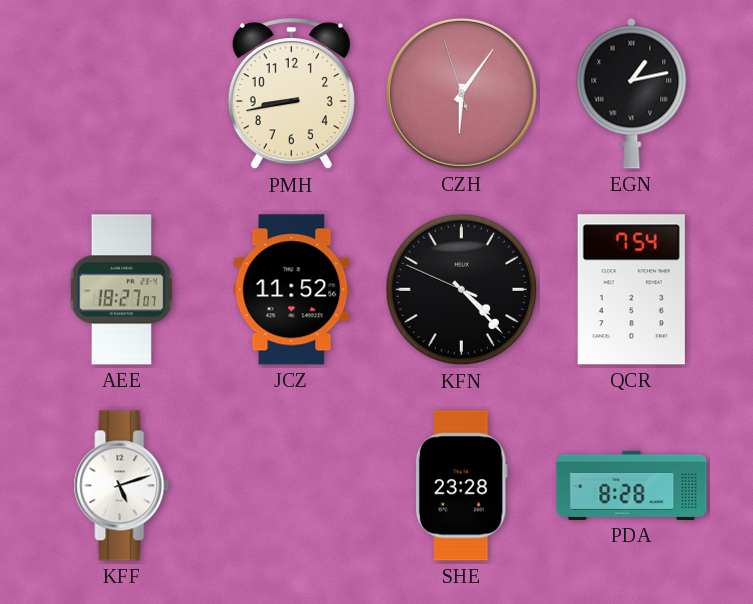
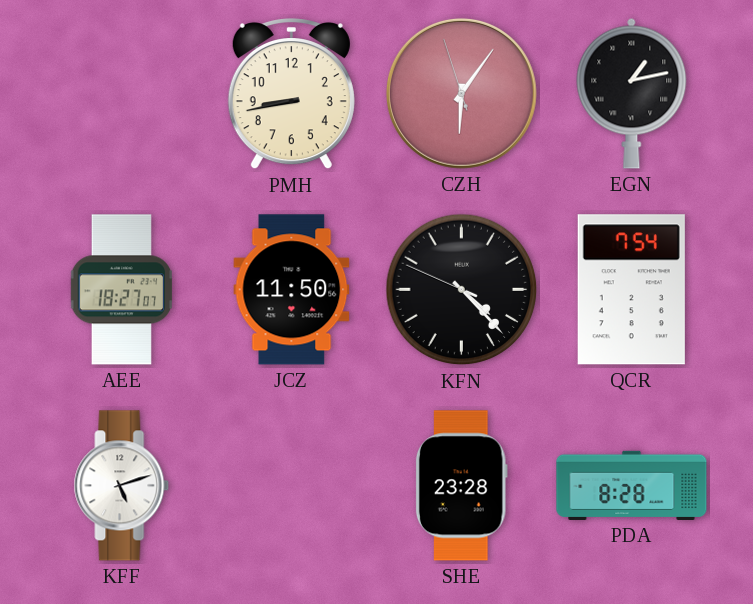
JCZ: 11:52 -> 11:50
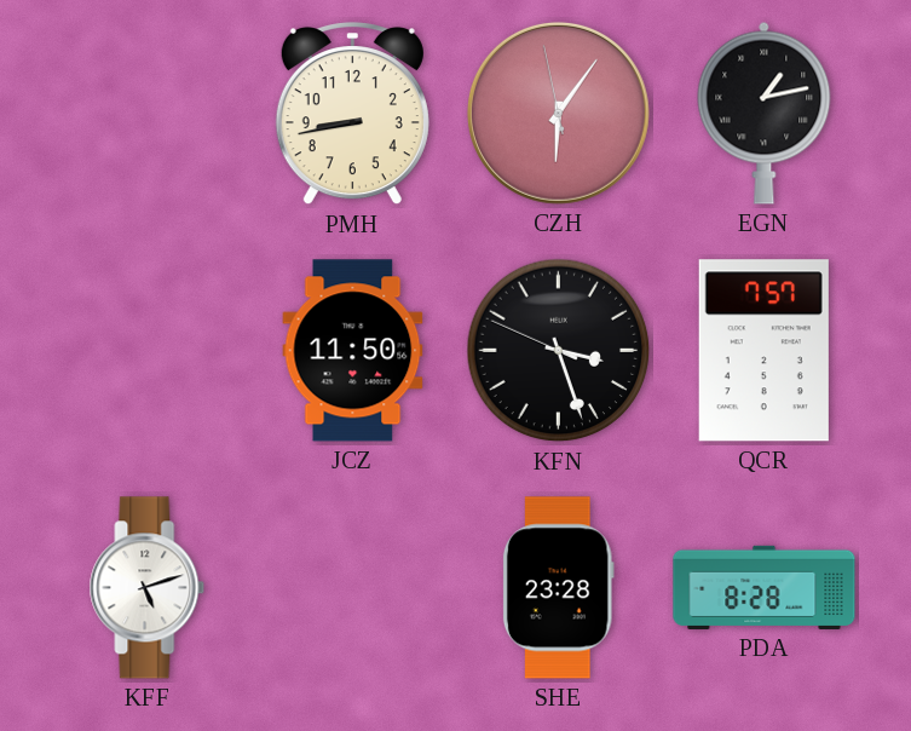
CZH: 6:05:57 -> 6:05:58
AEE: 18:27 -> none
KFN: 4:22 -> 3:26
QCR: 7:54 -> 7:57
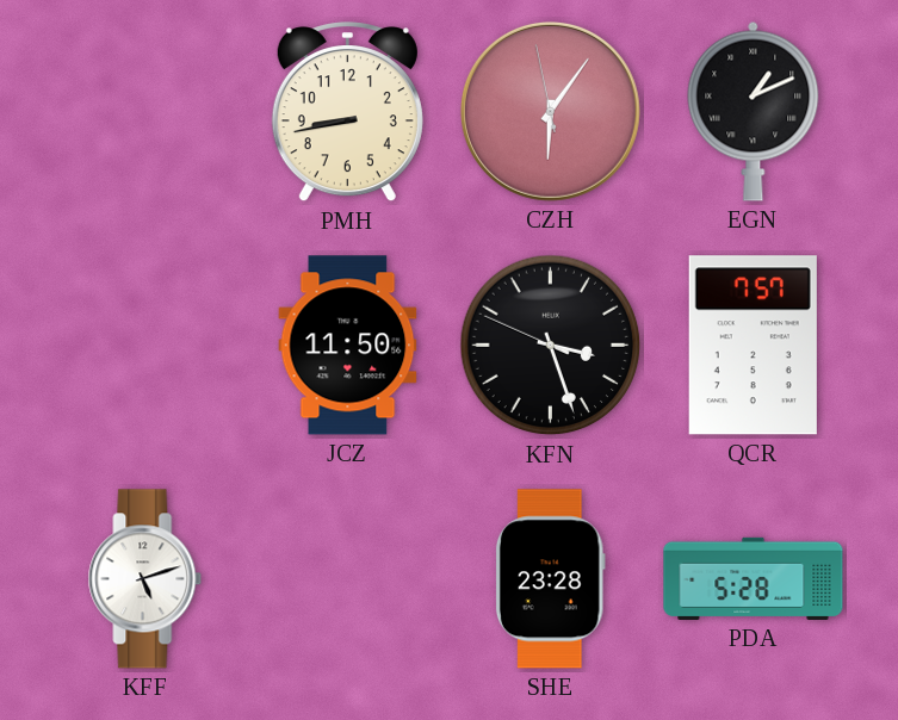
EGN: 1:13 -> 1:11
PDA: 8:28 -> 5:28
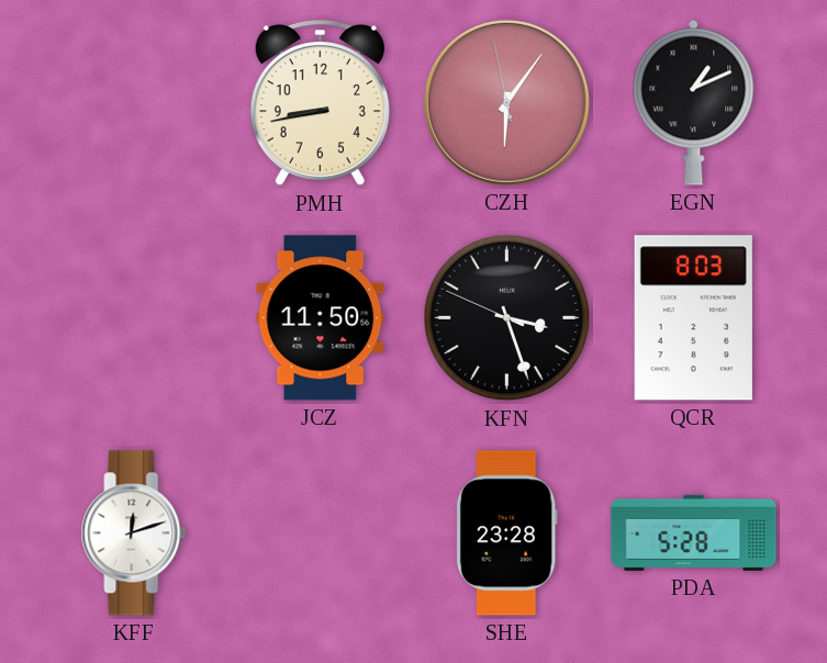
QCR: 7:57 -> 8:03
KFF: 5:12 -> 12:12
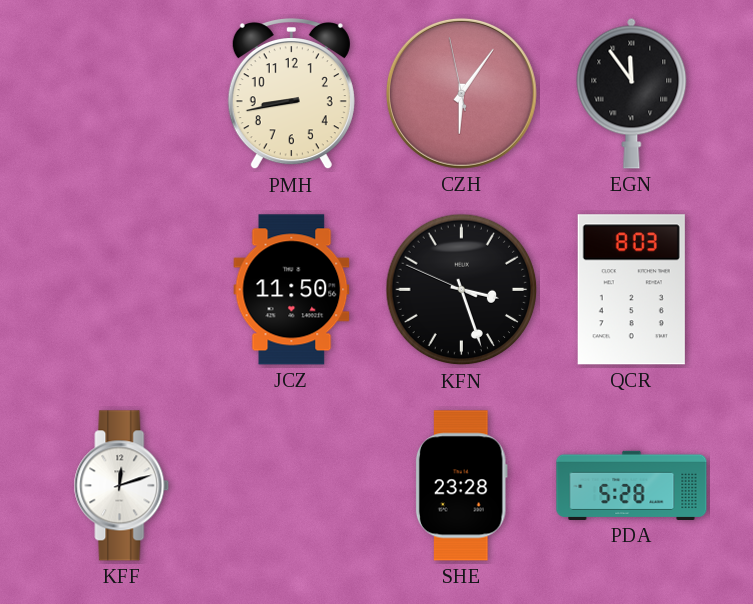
EGN: 1:11 -> 11:54
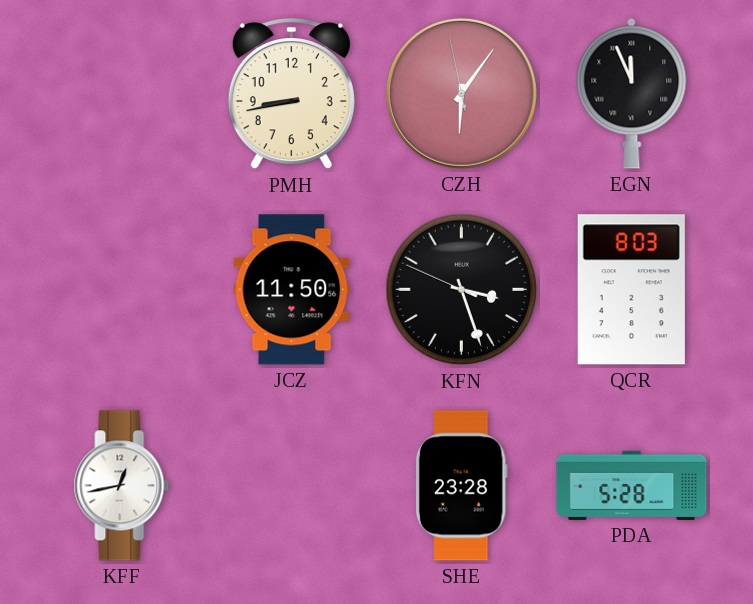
EGN: 11:54 -> 11:56
KFF: 12:12 -> 12:43
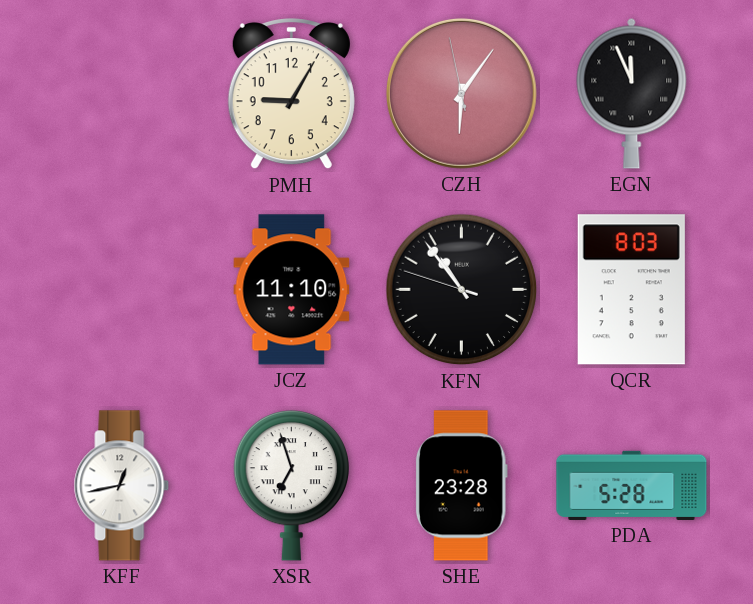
PMH: 8:43 -> 9:05
JCZ: 11:50 -> 11:10
KFN: 3:26 -> 10:53
XSR: none -> 6:57
